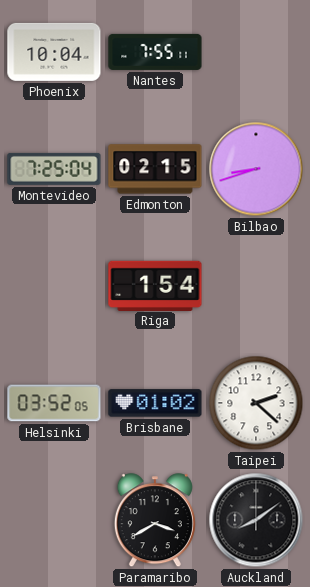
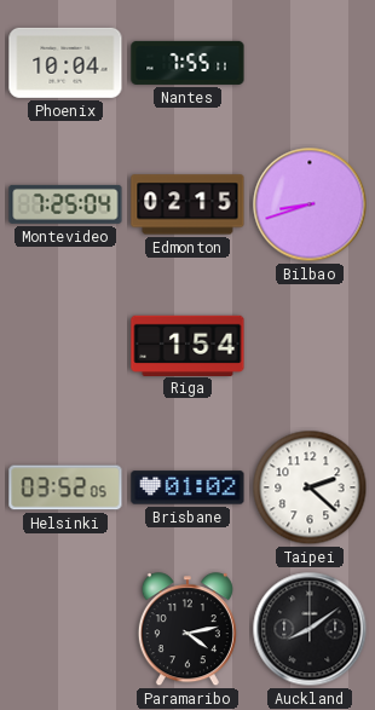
Paramaribo: 3:40 -> 4:13
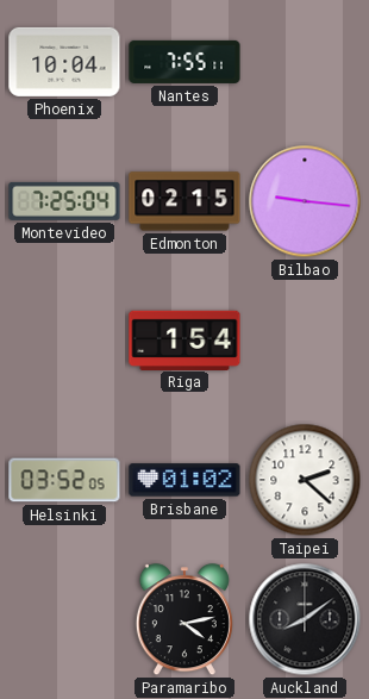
Bilbao: 8:42 -> 9:16
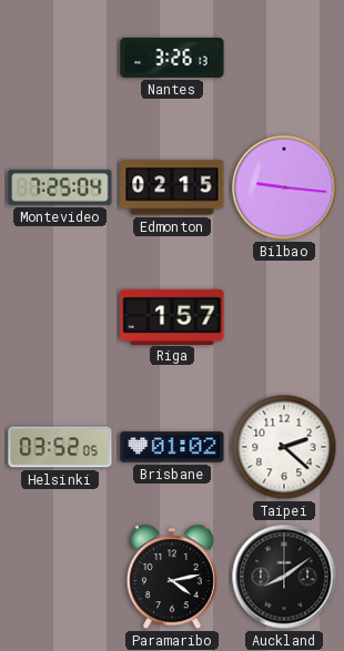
Phoenix: 10:04 -> none
Nantes: 7:55 -> 3:26
Riga: 1:54 -> 1:57
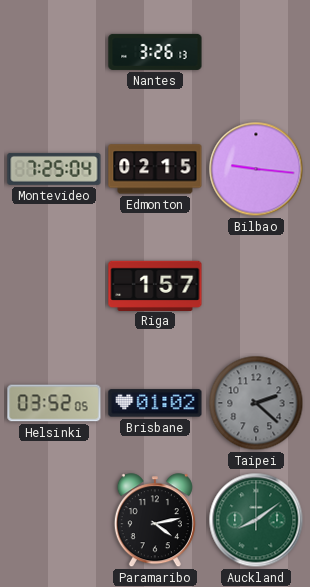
Taipei dial: white -> grey
Auckland dial: black -> green
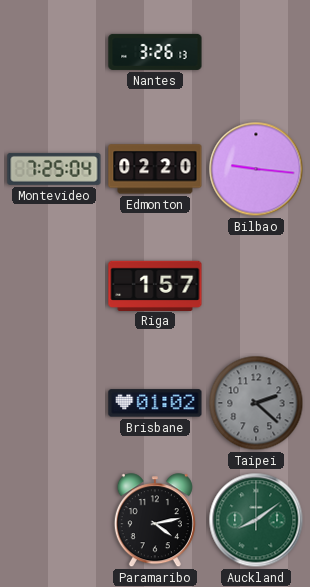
Edmonton: 02:15 -> 02:20
Helsinki: 03:52 -> none
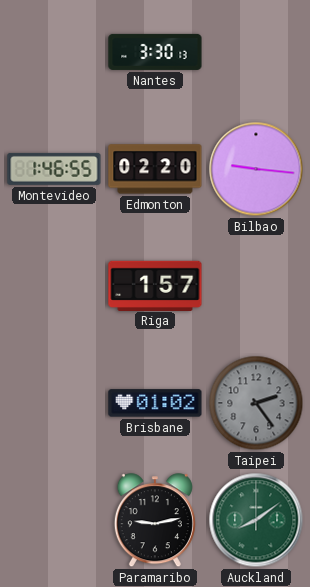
Nantes: 3:26 -> 3:30
Montevideo: 7:25 -> 1:46
Taipei: 2:22 -> 2:24
Paramaribo: 4:13 -> 9:13
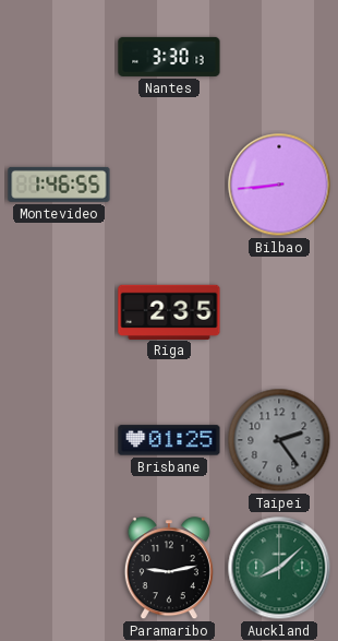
Edmonton: 02:20 -> none
Bilbao: 9:16 -> 8:44
Riga: 1:57 -> 2:35
Brisbane: 01:02 -> 01:25
Auckland: 8:09 -> 8:08
